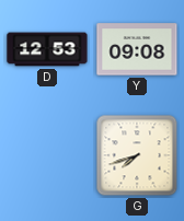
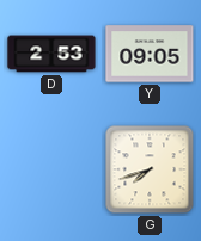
D: 12:53 -> 2:53
Y: 09:08 -> 09:05
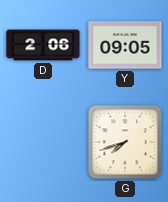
D: 2:53 -> 2:06
